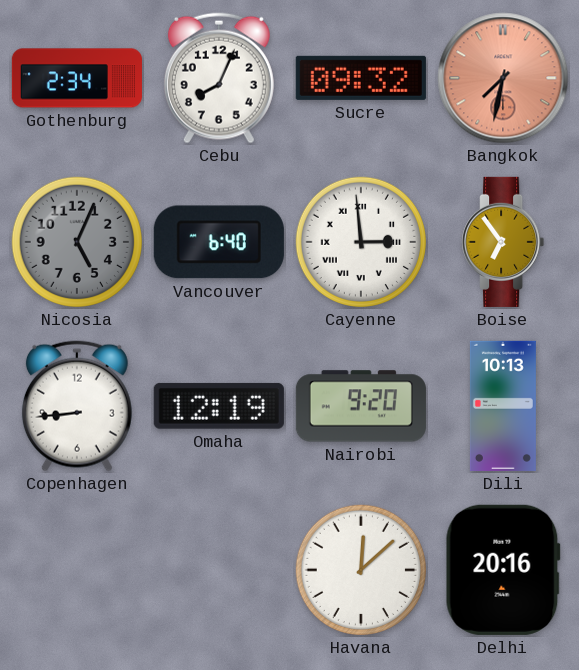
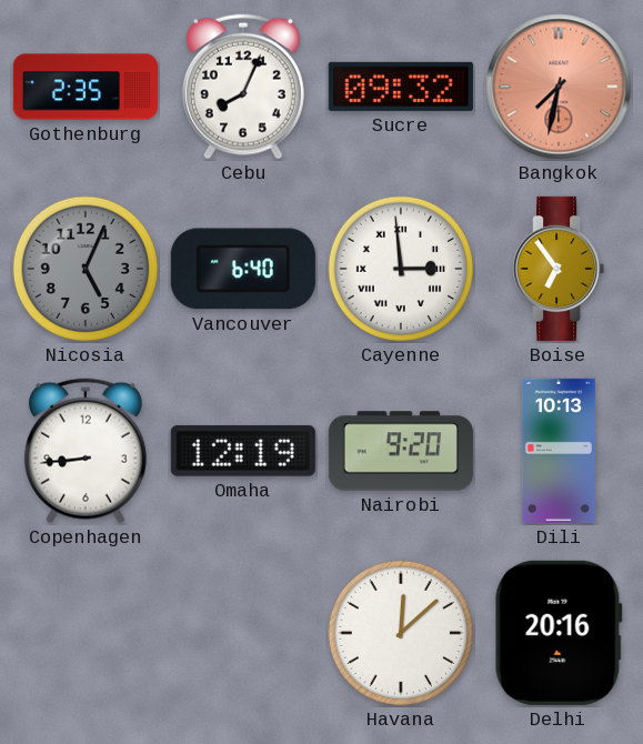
Gothenburg: 2:34 -> 2:35
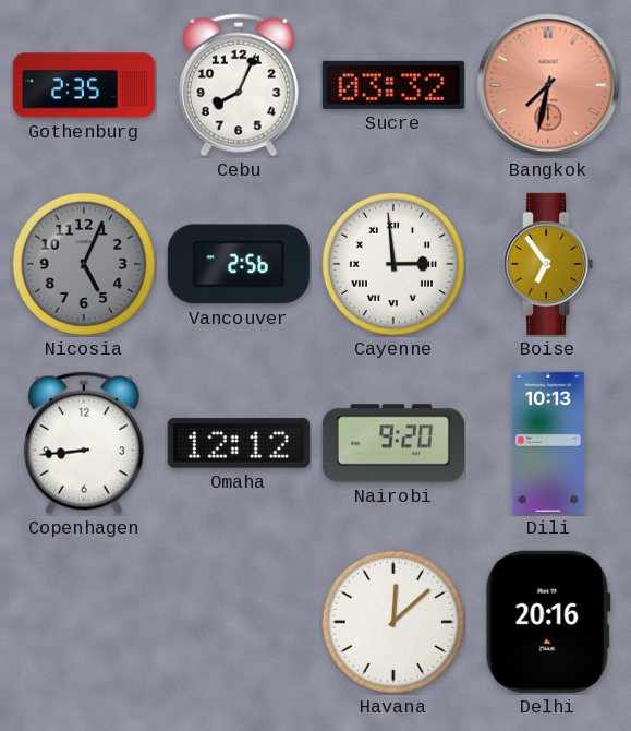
Sucre: 09:32 -> 03:32
Vancouver: 6:40 -> 2:56
Omaha: 12:19 -> 12:12
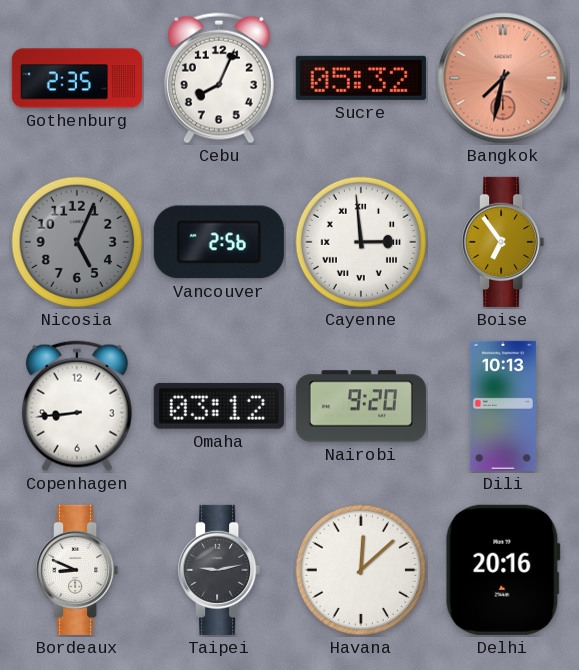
Sucre: 03:32 -> 05:32
Omaha: 12:12 -> 03:12
Bordeaux: none -> 8:49
Taipei: none -> 9:13
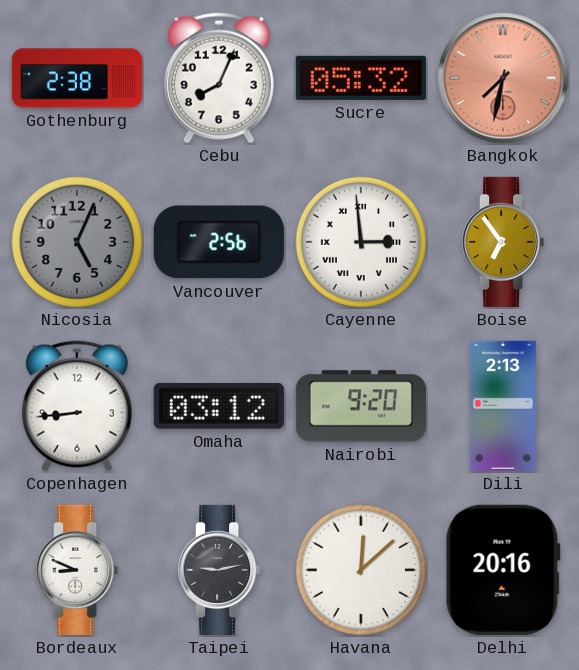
Gothenburg: 2:35 -> 2:38
Dili: 10:13 -> 2:13
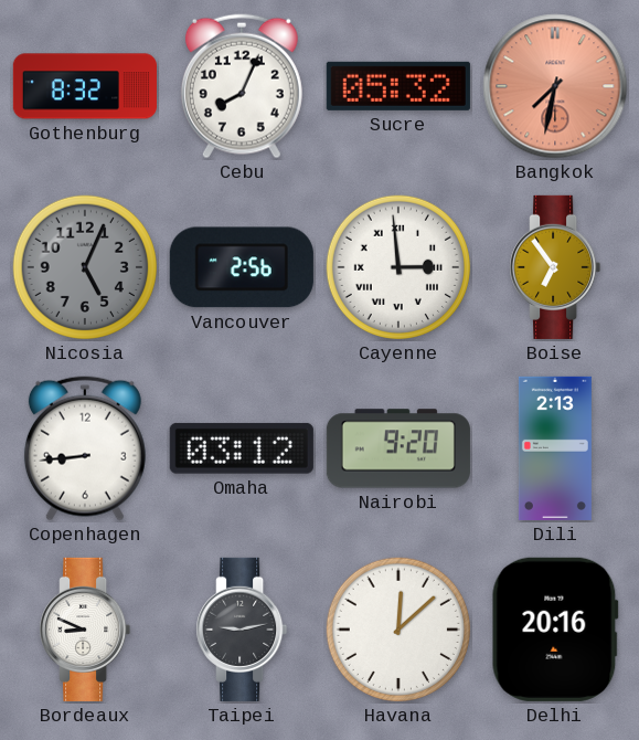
Gothenburg: 2:38 -> 8:32
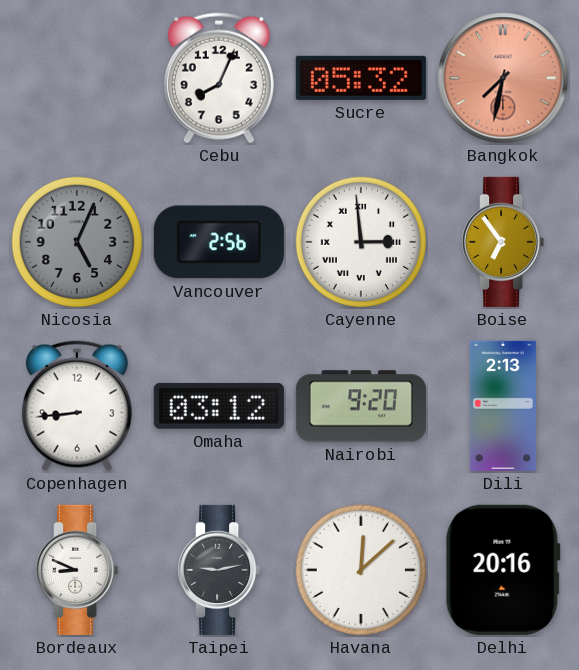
Gothenburg: 8:32 -> none
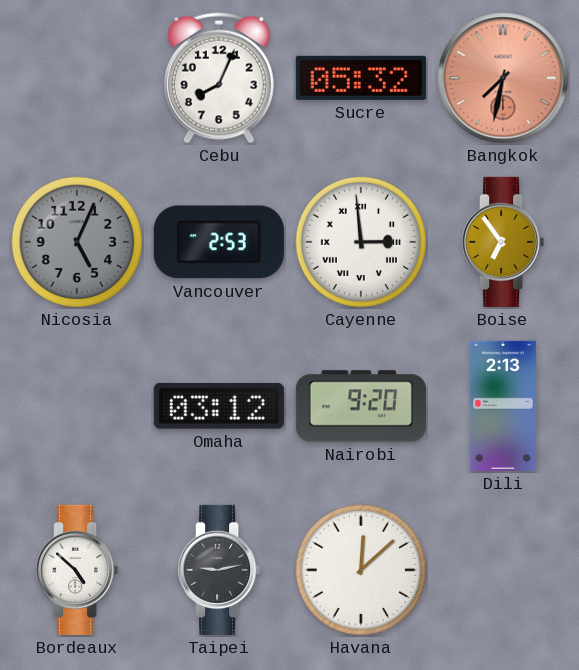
Vancouver: 2:56 -> 2:53
Copenhagen: 8:44 -> none
Bordeaux: 8:49 -> 4:52
Delhi: 20:16 -> none
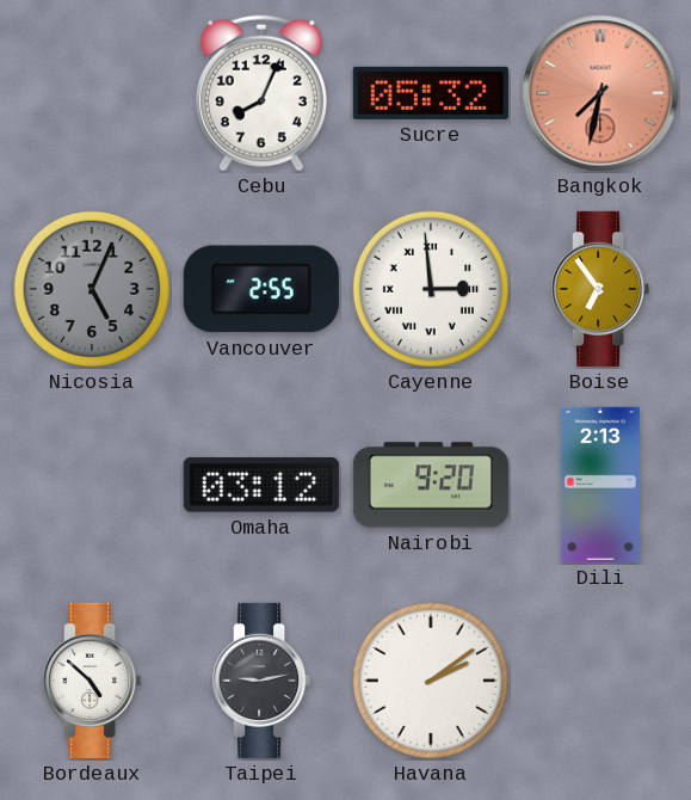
Vancouver: 2:53 -> 2:55
Havana: 12:08 -> 2:09
